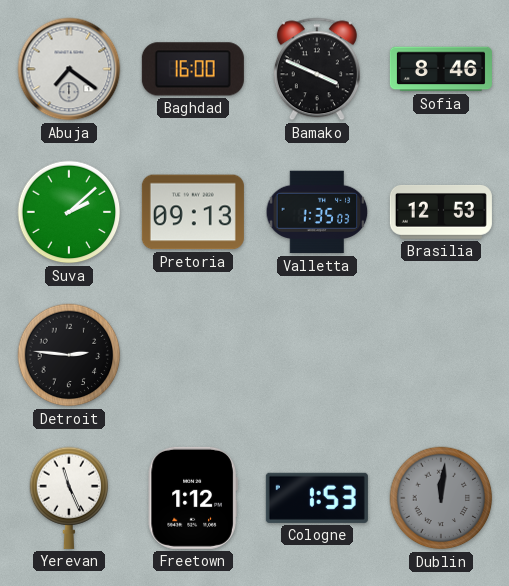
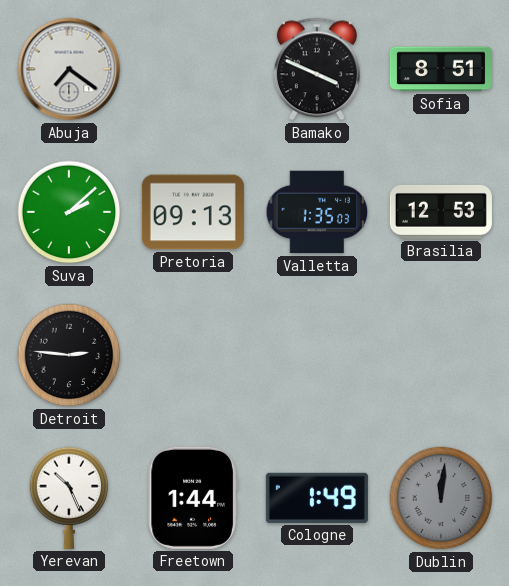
Baghdad: 16:00 -> none
Sofia: 8:46 -> 8:51
Yerevan: 11:26 -> 10:26
Freetown: 1:12 -> 1:44
Cologne: 1:53 -> 1:49
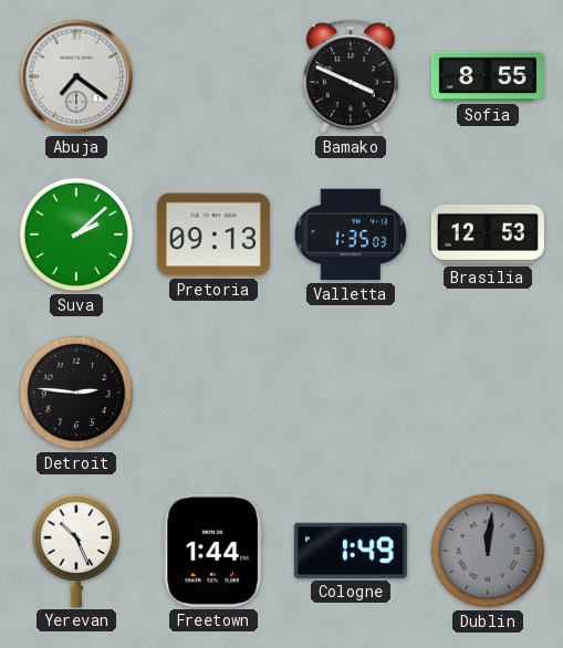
Sofia: 8:51 -> 8:55
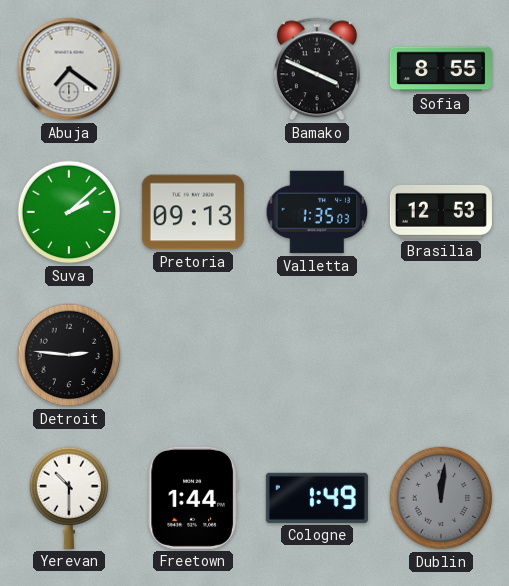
Yerevan: 10:26 -> 10:30
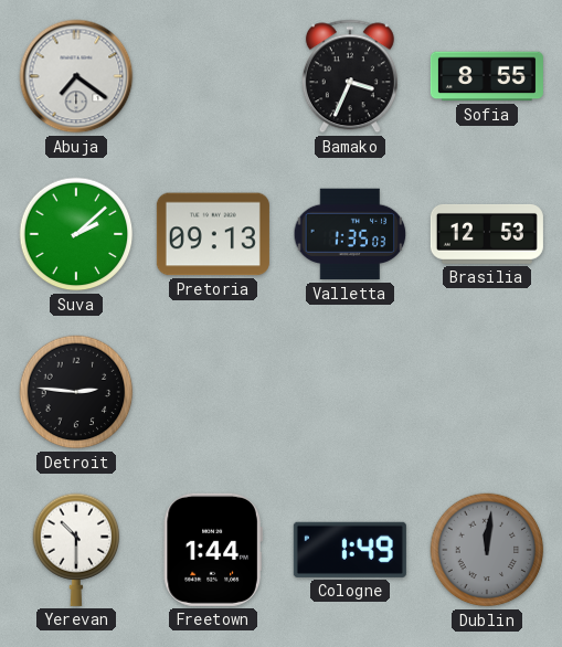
Bamako: 3:49 -> 3:34
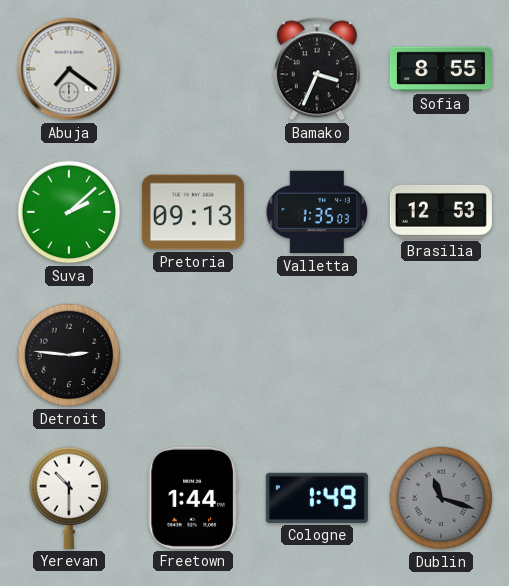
Dublin: 12:01 -> 11:18
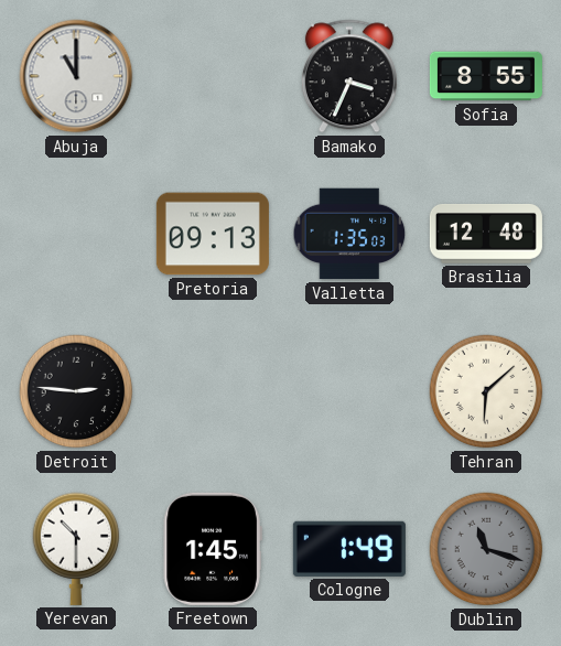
Abuja: 7:21 -> 11:00
Suva: 2:08 -> none
Brasilia: 12:53 -> 12:48
Tehran: none -> 6:08
Freetown: 1:44 -> 1:45
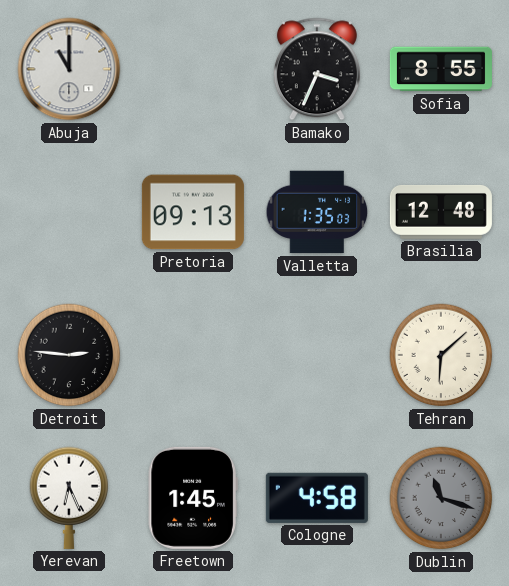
Yerevan: 10:30 -> 6:26
Cologne: 1:49 -> 4:58
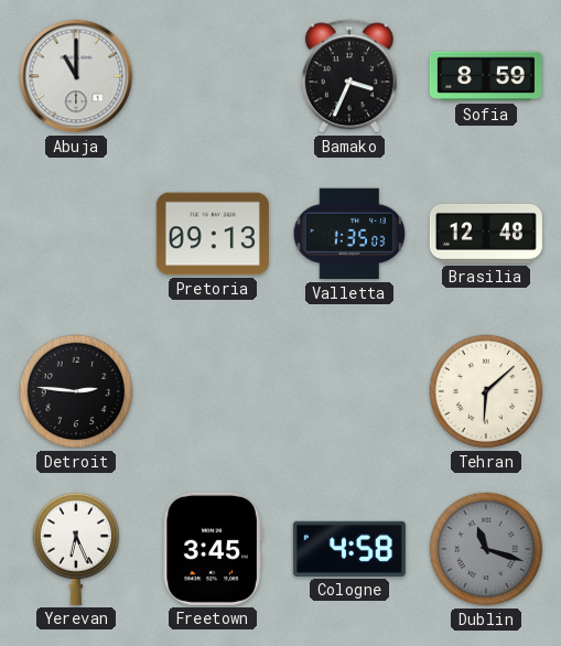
Sofia: 8:55 -> 8:59
Freetown: 1:45 -> 3:45
